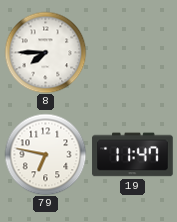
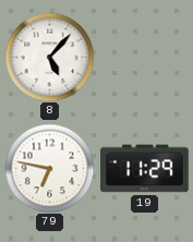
8: 7:45 -> 5:07
19: 11:47 -> 11:29
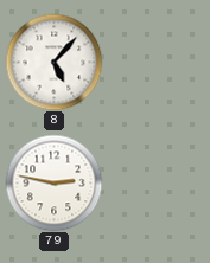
79: 6:47 -> 2:47
19: 11:29 -> none
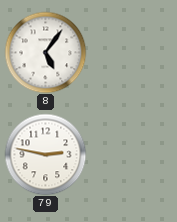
8: 5:07 -> 5:06
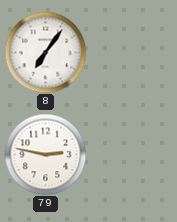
8: 5:06 -> 7:06
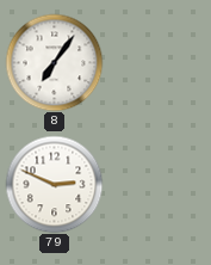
79: 2:47 -> 2:49
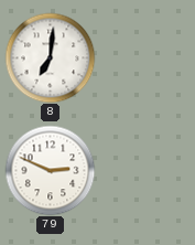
8: 7:06 -> 7:01
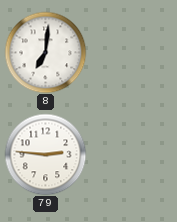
79: 2:49 -> 2:46
